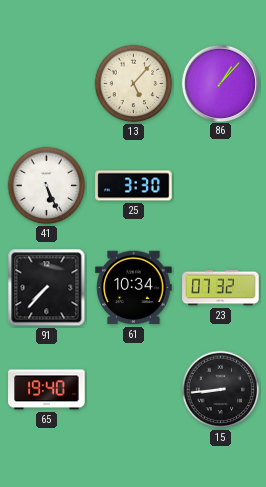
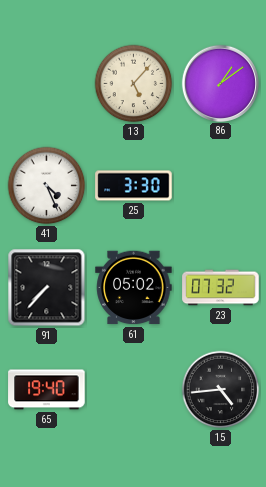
86: 1:07 -> 1:09
41: 5:26 -> 4:26
61: 10:34 -> 05:02
15: 8:44 -> 4:44
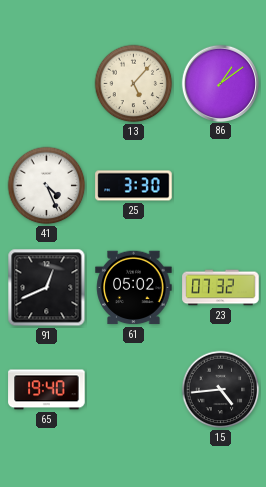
91: 7:37 -> 12:41
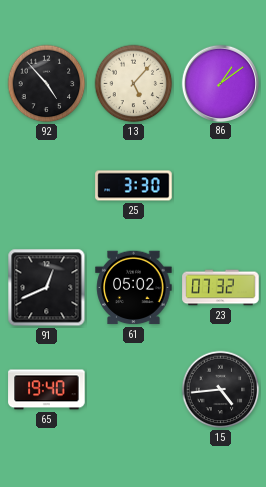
92: none -> 4:53
41: 4:26 -> none
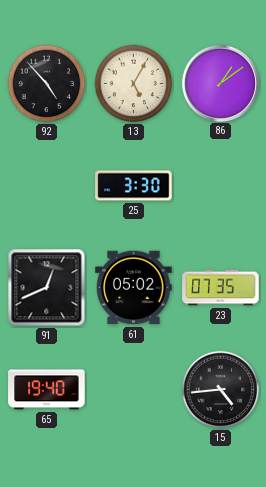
13: 5:07 -> 5:05
23: 07:32 -> 07:35
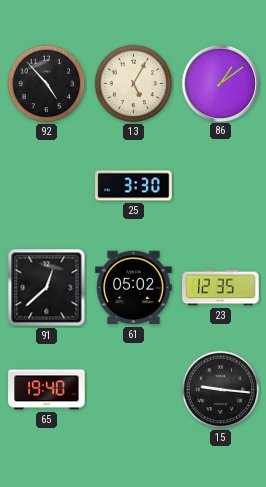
91: 12:41 -> 12:38
23: 07:35 -> 12:35
15: 4:44 -> 9:16
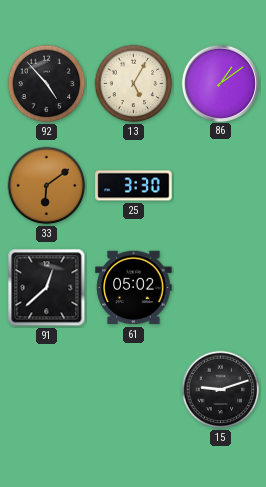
33: none -> 6:09
23: 12:35 -> none
65: 19:40 -> none
15: 9:16 -> 9:12
